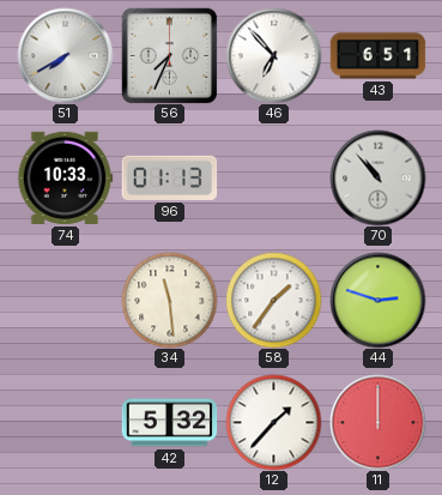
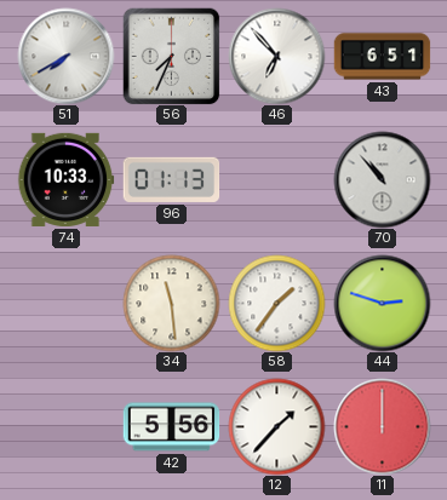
42: 5:32 -> 5:56
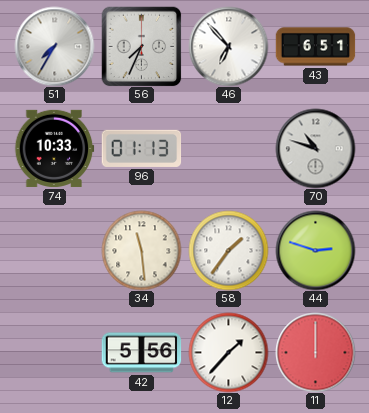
51: 7:40 -> 7:35
70: 10:53 -> 10:48
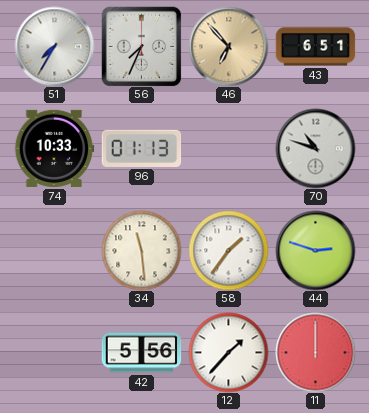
46 dial: white -> champagne
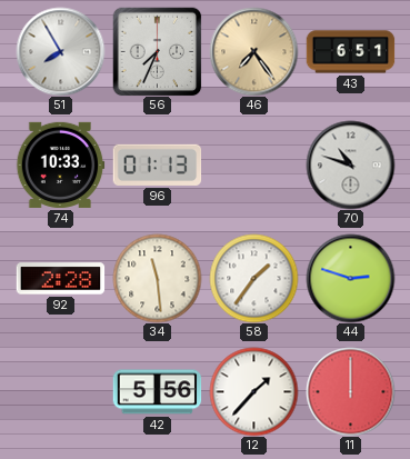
51: 7:35 -> 7:55
46: 6:53 -> 7:24
92: none -> 2:28
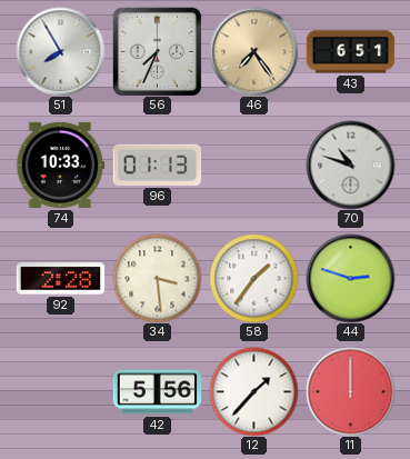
34: 11:29 -> 3:29
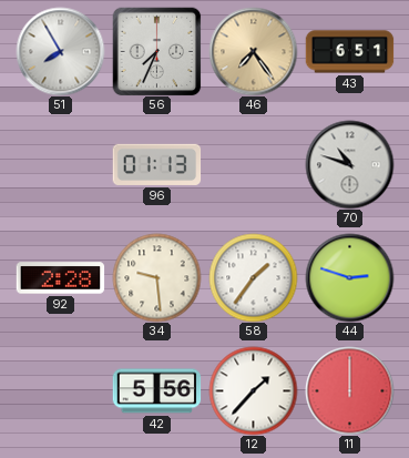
74: 10:33 -> none
34: 3:29 -> 9:29
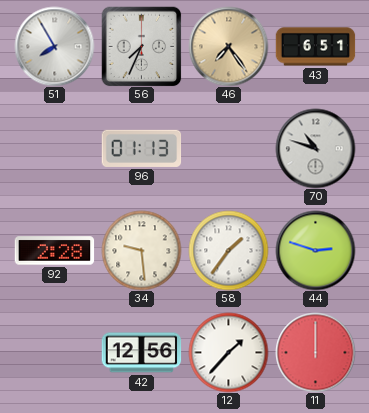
42: 5:56 -> 12:56
